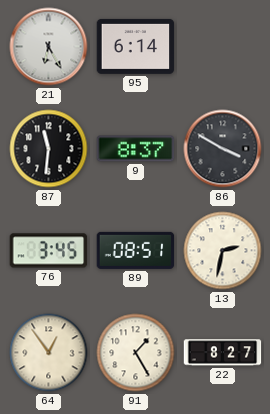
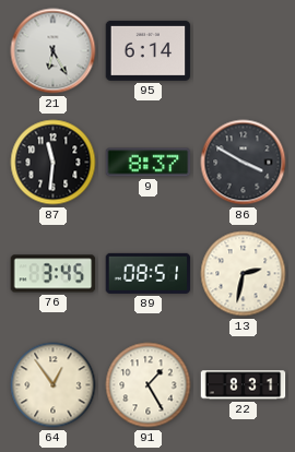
22: 8:27 -> 8:31
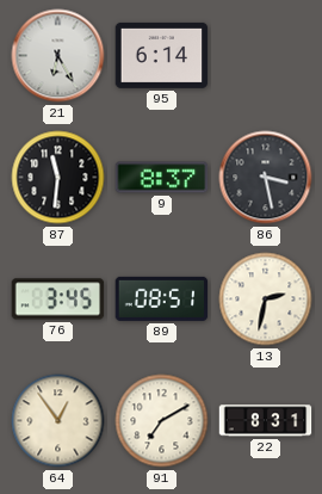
86: 3:50 -> 3:28
91: 1:25 -> 7:10
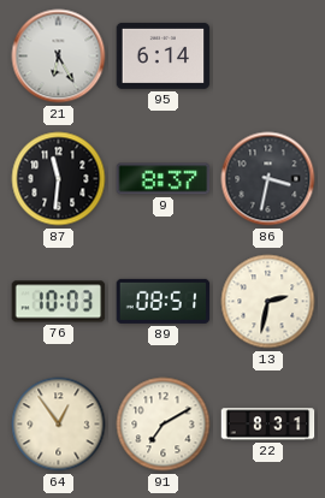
86: 3:28 -> 3:32
76: 3:45 -> 10:03
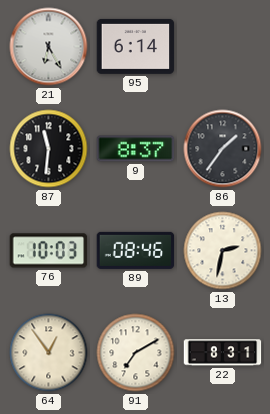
86: 3:32 -> 1:36
89: 08:51 -> 08:46
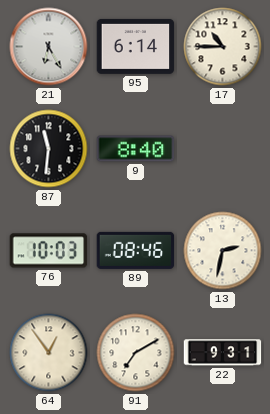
17: none -> 10:45
9: 8:37 -> 8:40
86: 1:36 -> none
22: 8:31 -> 9:31
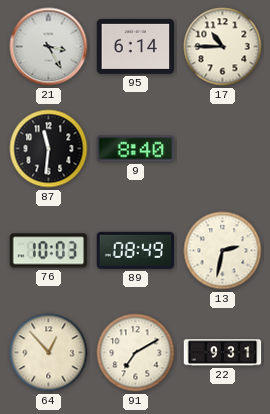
21: 6:25 -> 3:25
89: 08:46 -> 08:49
64: 12:54 -> 12:53
